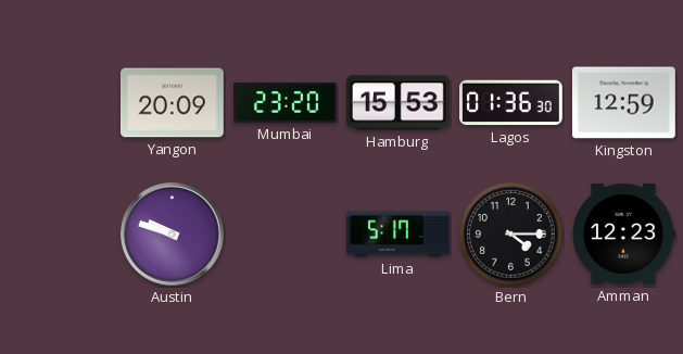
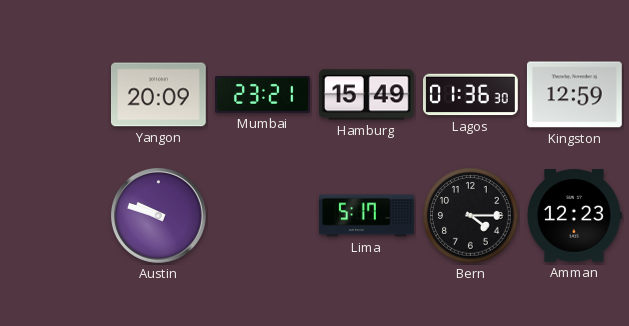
Mumbai: 23:20 -> 23:21
Hamburg: 15:53 -> 15:49
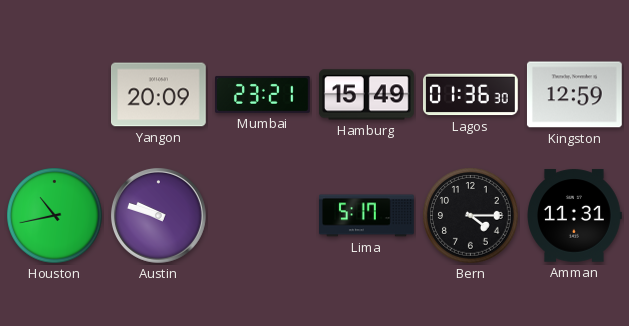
Houston: none -> 10:43
Amman: 12:23 -> 11:31
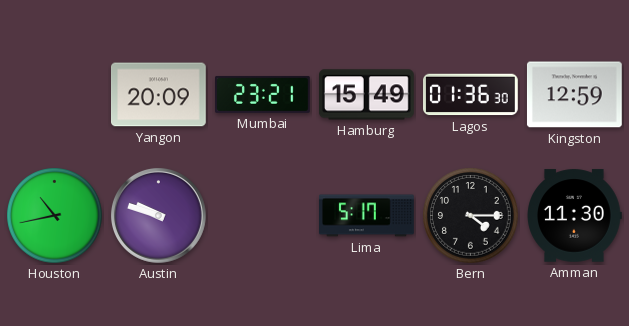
Amman: 11:31 -> 11:30
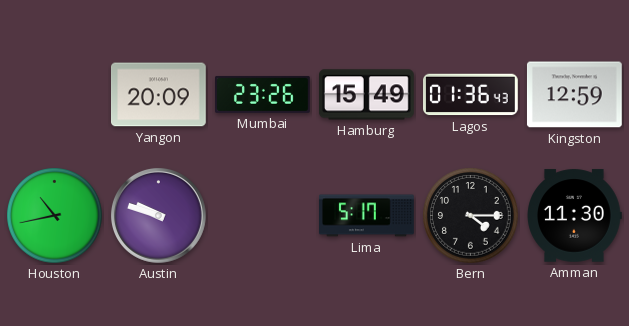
Mumbai: 23:21 -> 23:26
Lagos: 01:36:30 -> 01:36:43
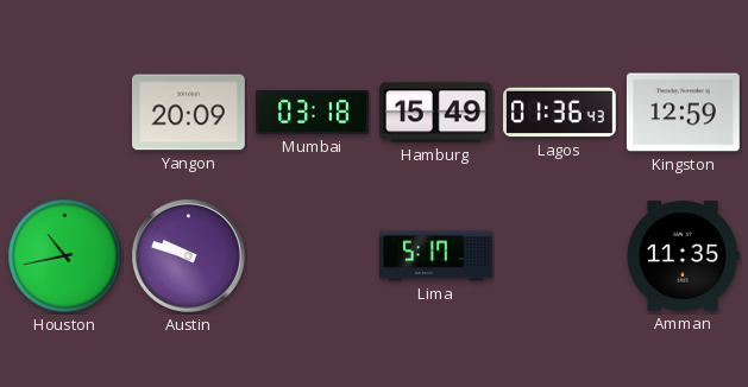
Mumbai: 23:26 -> 03:18
Bern: 4:15 -> none
Amman: 11:30 -> 11:35
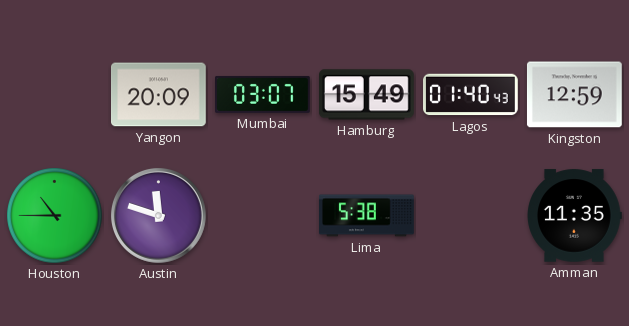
Mumbai: 03:18 -> 03:07
Lagos: 01:36 -> 01:40
Houston: 10:43 -> 10:45
Austin: 9:48 -> 11:48
Lima: 5:17 -> 5:38
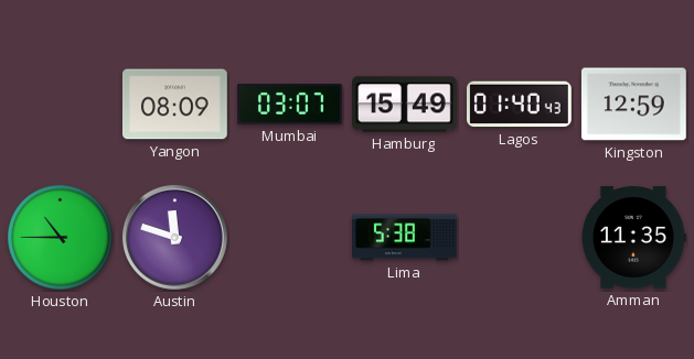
Yangon: 20:09 -> 08:09
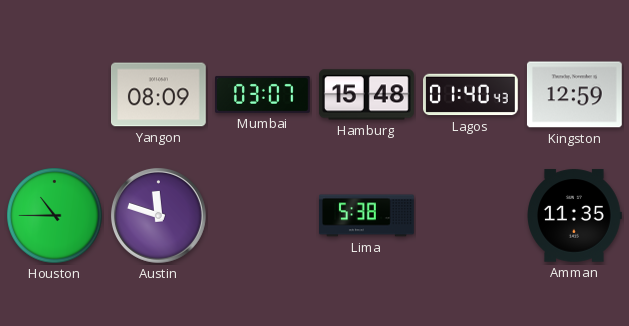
Hamburg: 15:49 -> 15:48
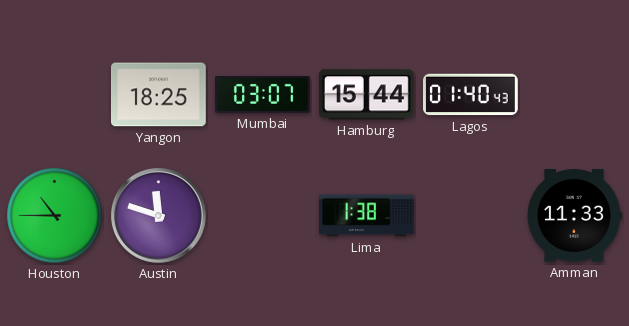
Yangon: 08:09 -> 18:25
Hamburg: 15:48 -> 15:44
Kingston: 12:59 -> none
Lima: 5:38 -> 1:38
Amman: 11:35 -> 11:33
